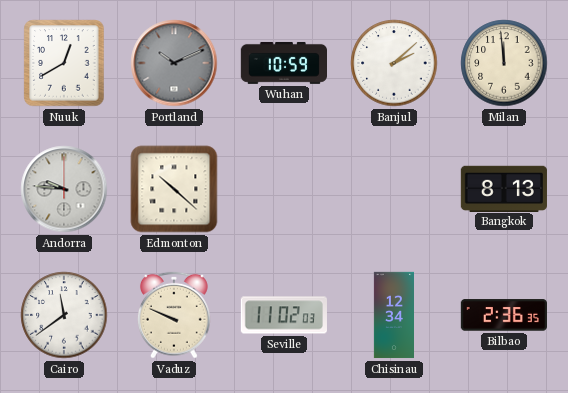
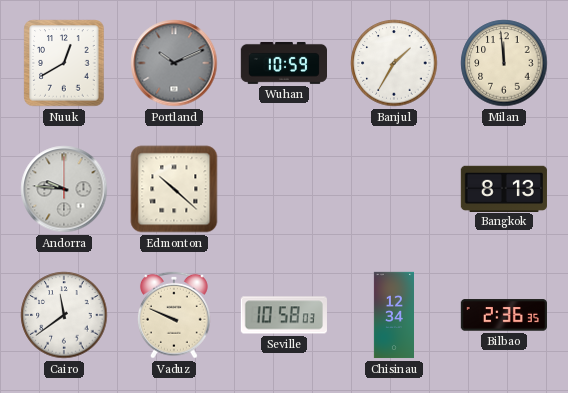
Banjul: 2:08 -> 1:35
Seville: 11:02 -> 10:58
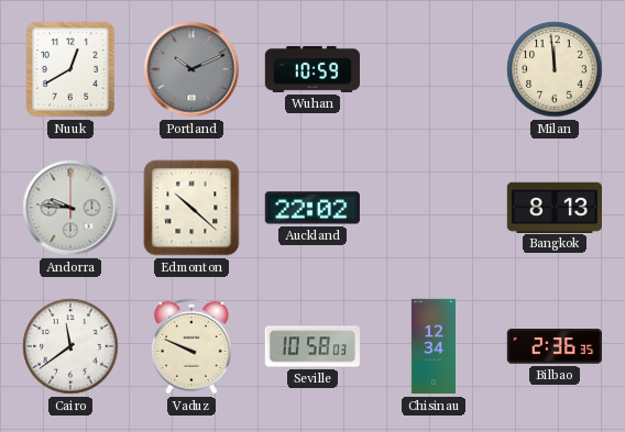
Banjul: 1:35 -> none
Auckland: none -> 22:02
